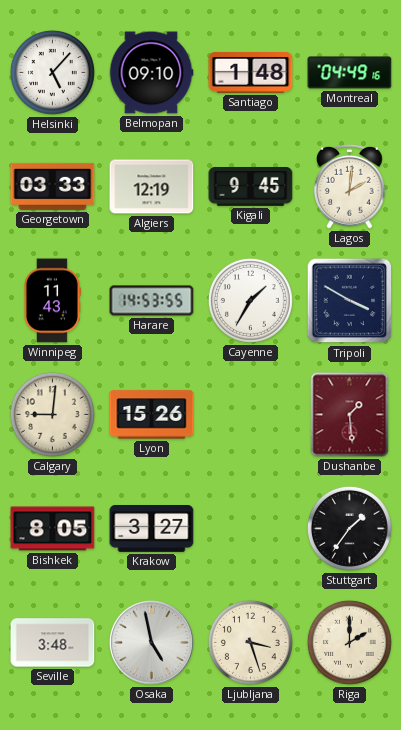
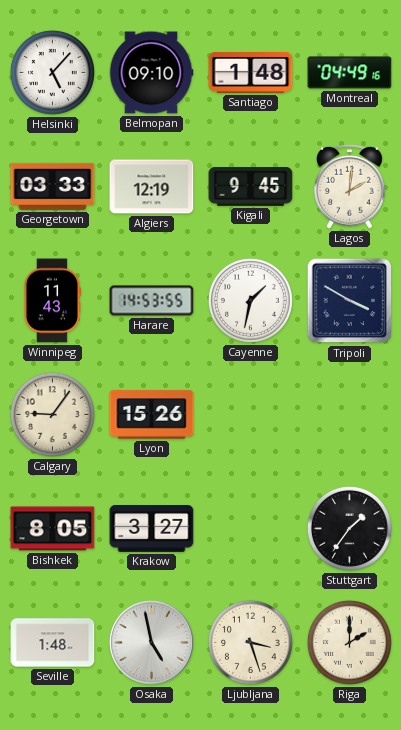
Cayenne: 1:35 -> 1:32
Calgary: 9:01 -> 9:06
Dushanbe: 1:29 -> none
Seville: 3:48 -> 1:48
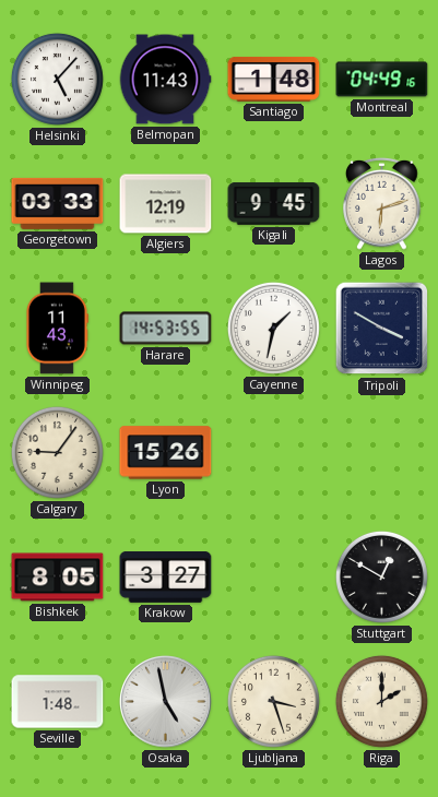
Belmopan: 09:10 -> 11:43
Lagos: 2:01 -> 6:12
Stuttgart: 1:36 -> 12:50
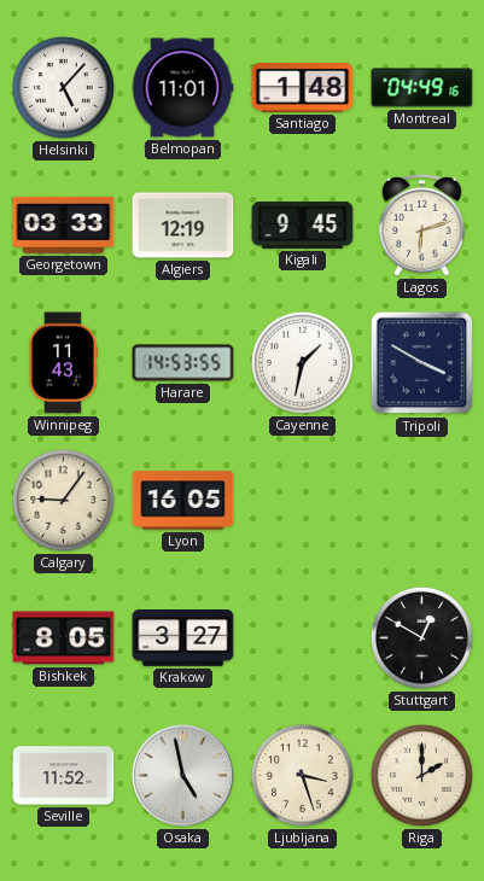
Belmopan: 11:43 -> 11:01
Lyon: 15:26 -> 16:05
Seville: 1:48 -> 11:52
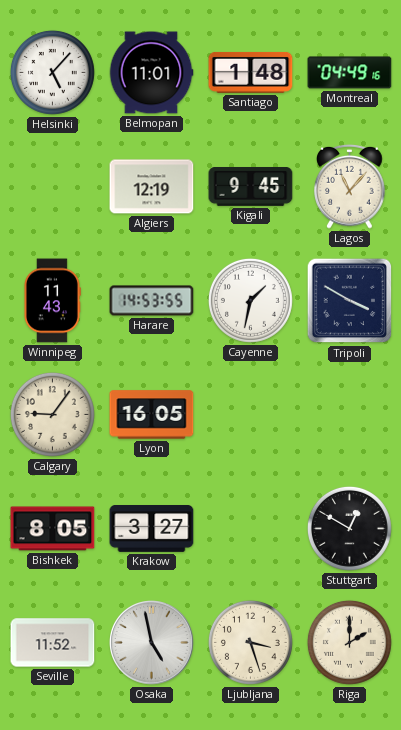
Georgetown: 03:33 -> none
Lagos: 6:12 -> 11:07
